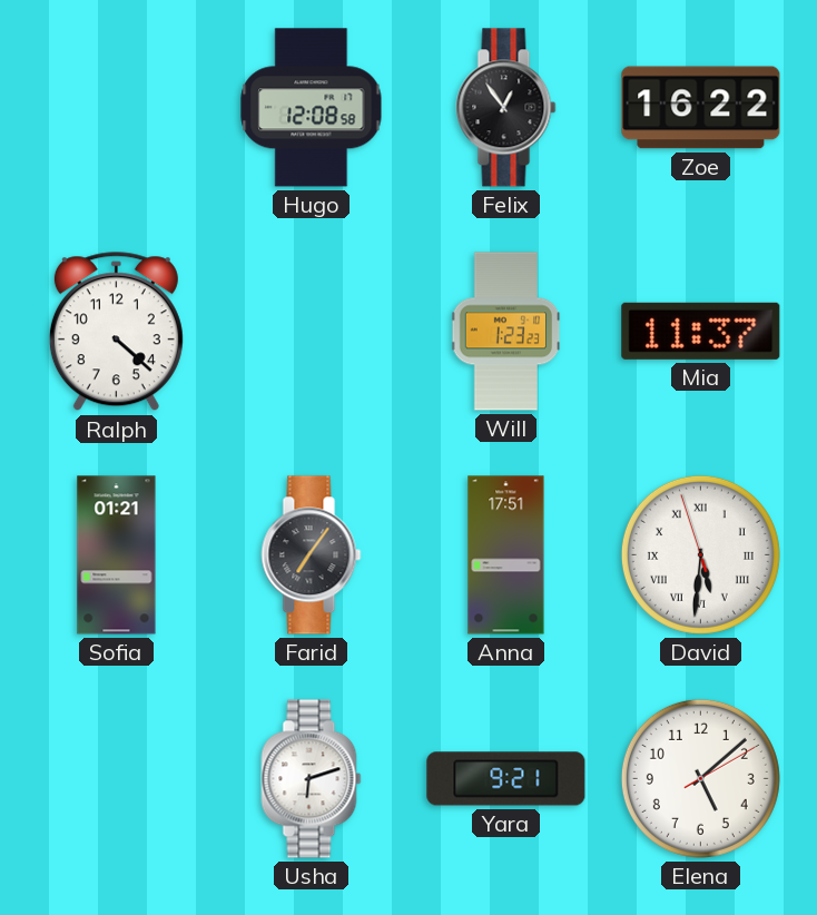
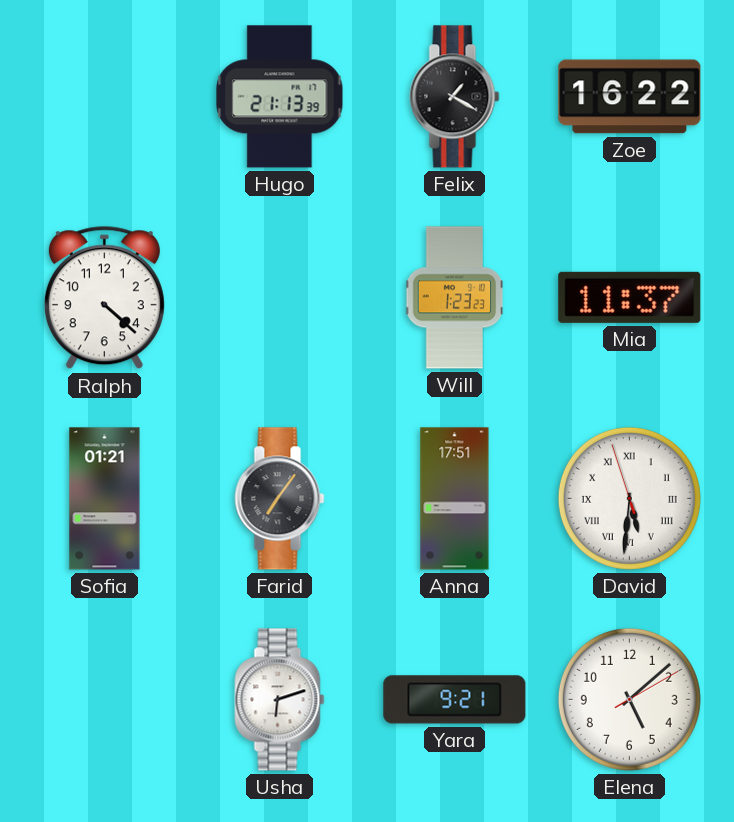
Hugo: 12:08 -> 21:13
Felix: 12:54 -> 1:20
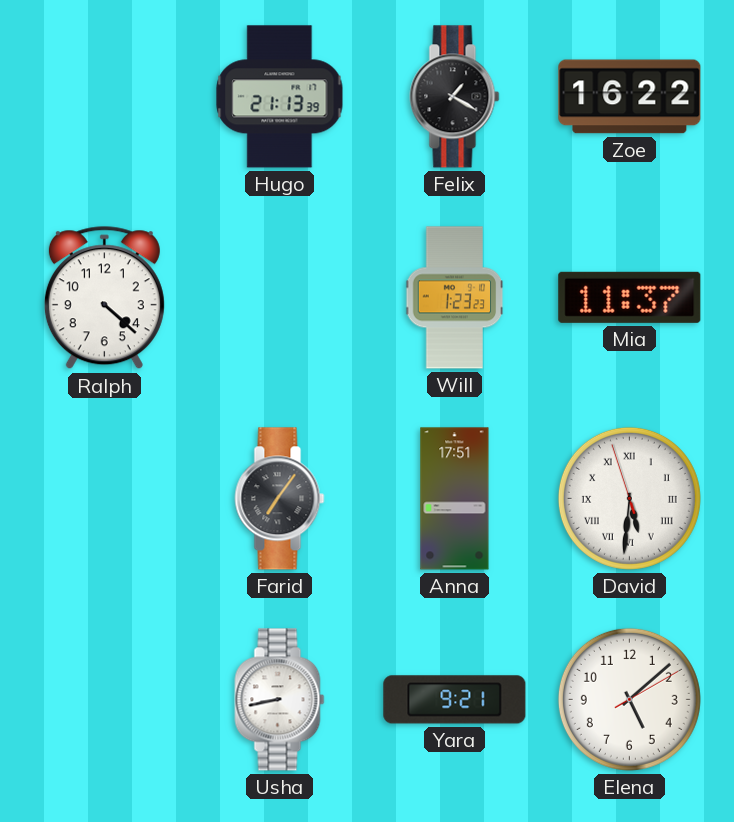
Sofia: 01:21 -> none
Usha: 6:12 -> 8:43
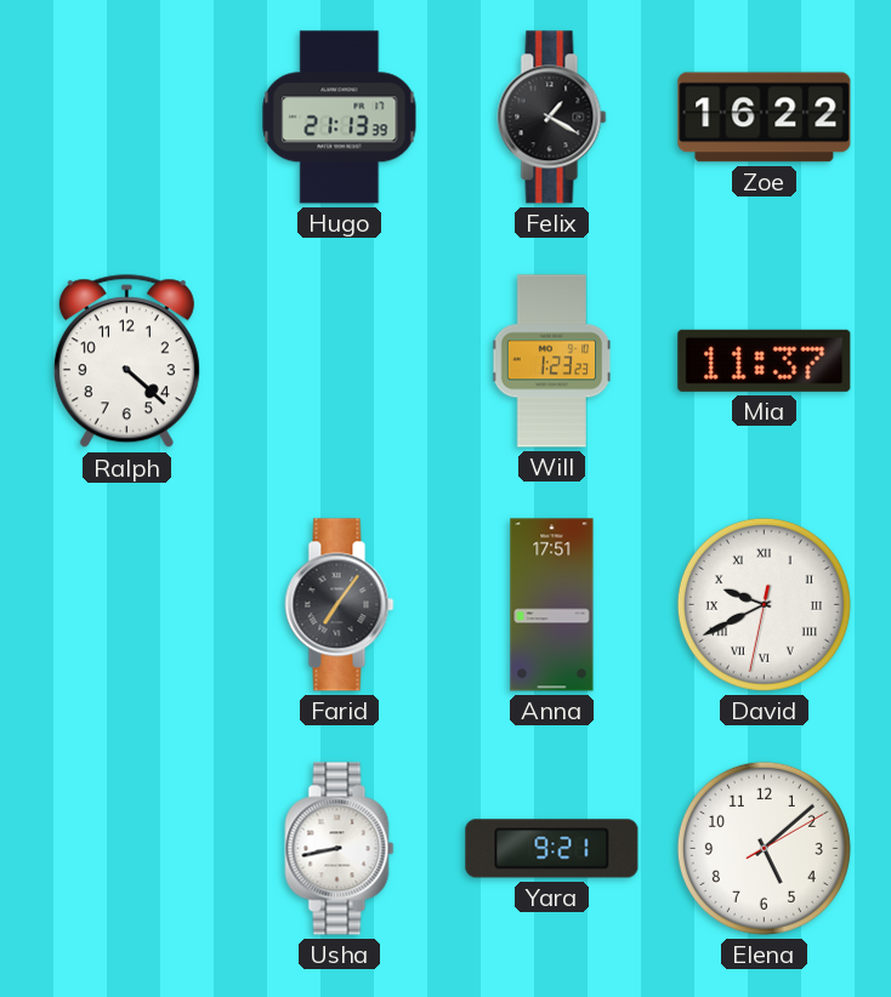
David: 5:30 -> 9:40
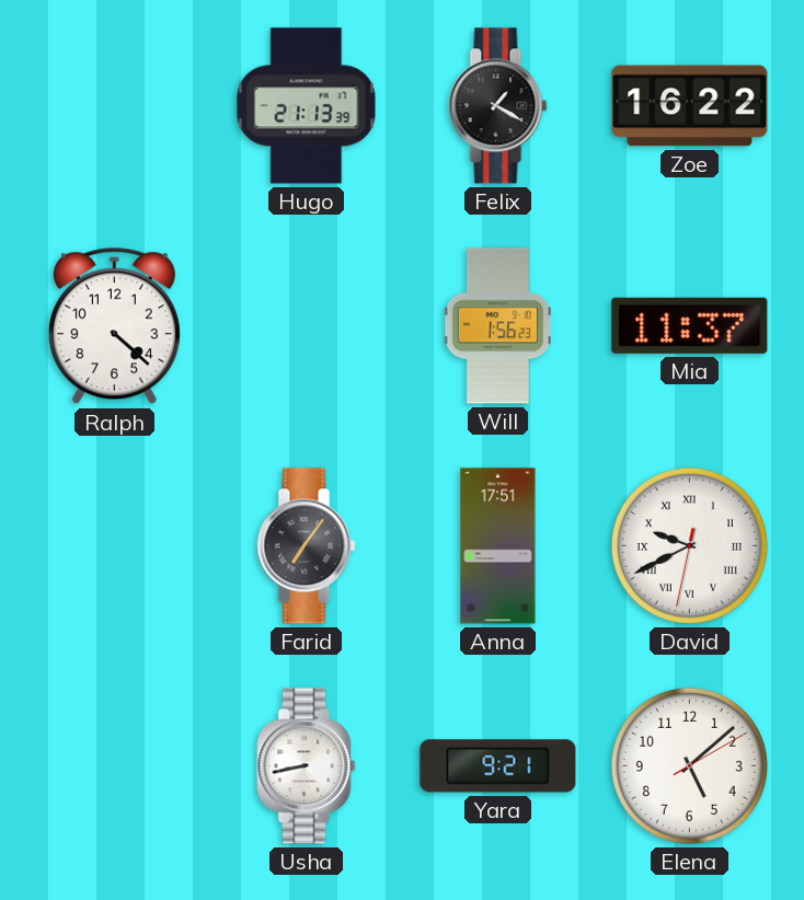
Will: 1:23 -> 1:56
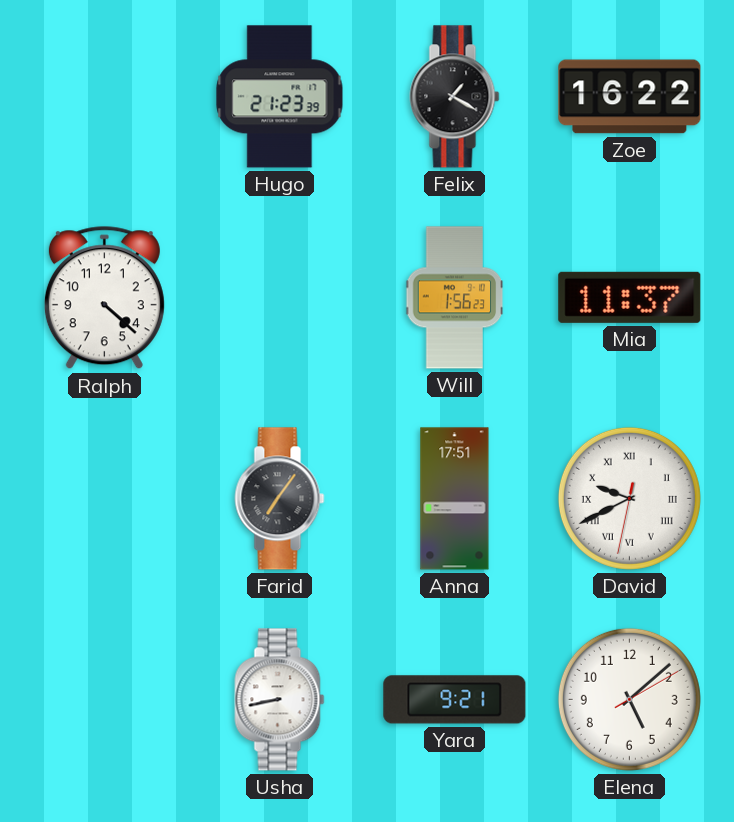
Hugo: 21:13 -> 21:23
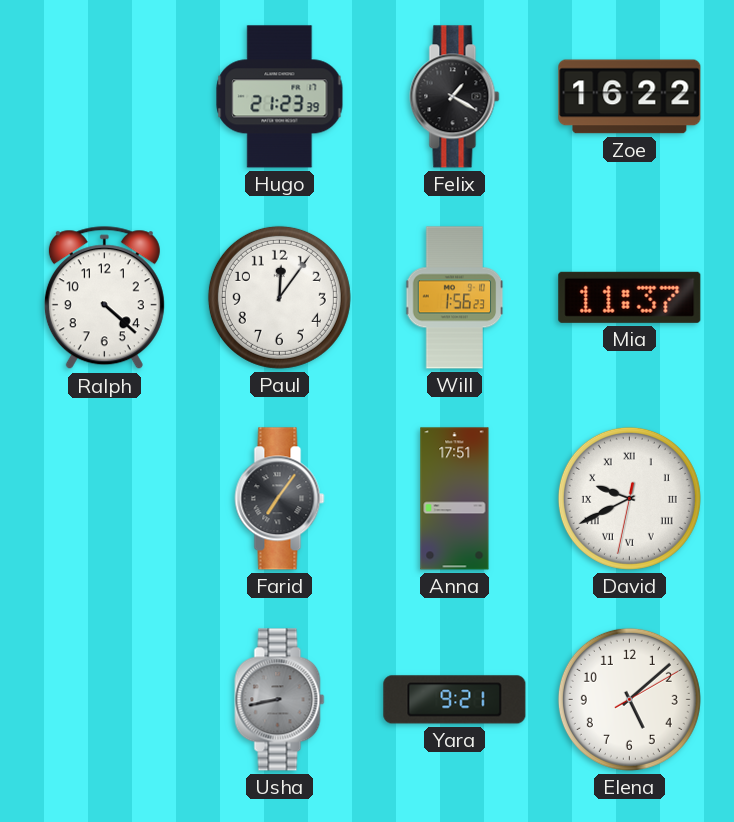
Paul: none -> 12:06
Usha dial: white -> grey
